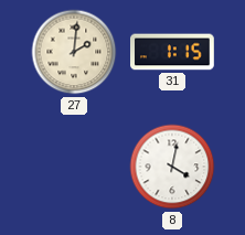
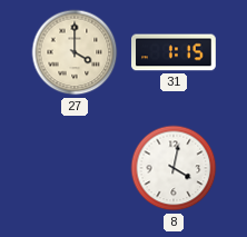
27: 2:01 -> 4:00
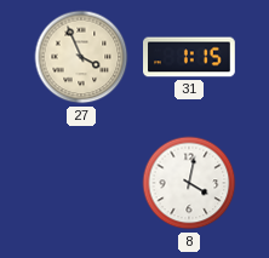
27: 4:00 -> 3:56
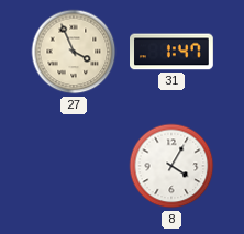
31: 1:15 -> 1:47
8: 4:02 -> 4:05
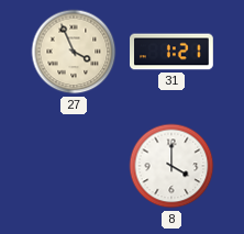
31: 1:47 -> 1:21
8: 4:05 -> 4:00
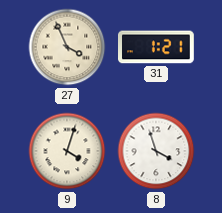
9: none -> 4:03
8: 4:00 -> 3:57
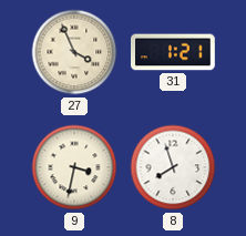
9: 4:03 -> 3:32
8: 3:57 -> 7:57
